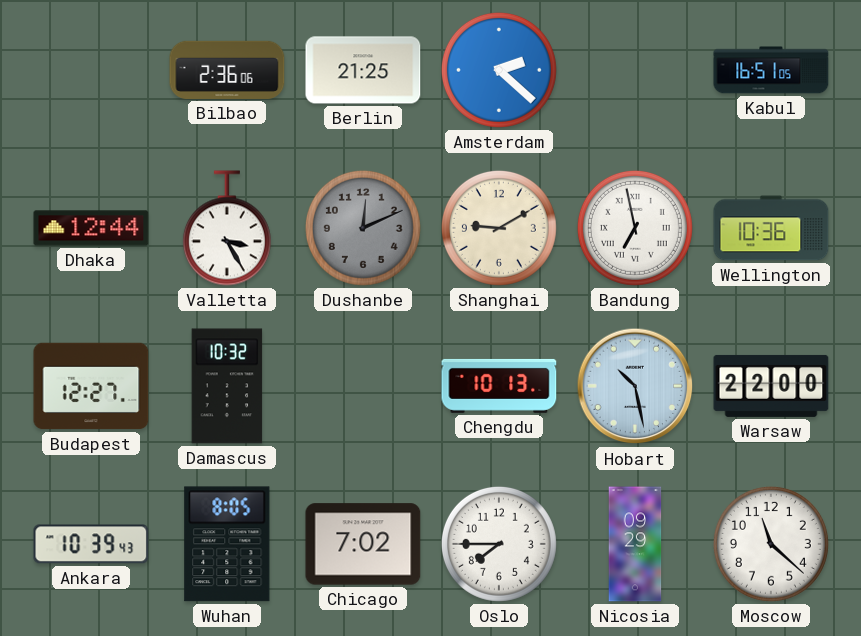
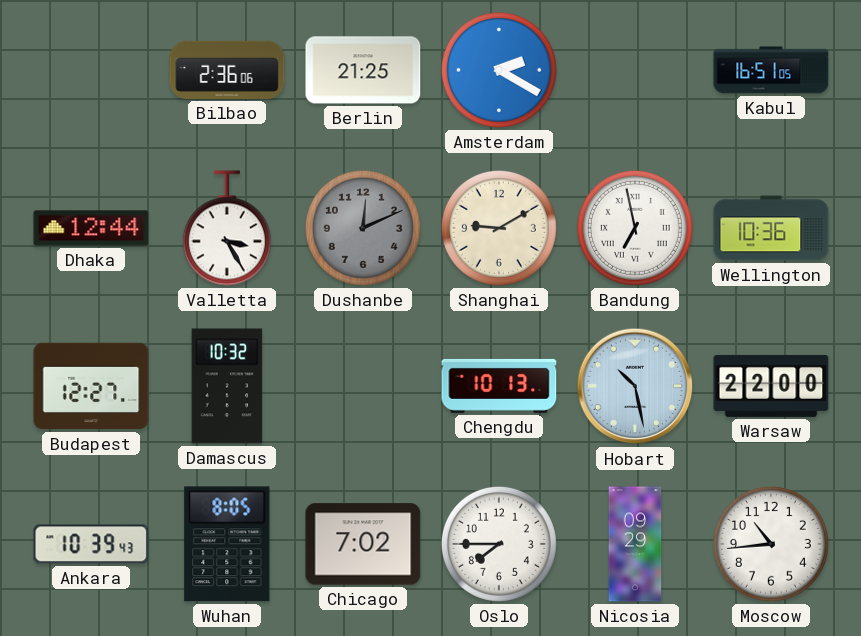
Amsterdam: 2:22 -> 2:20
Moscow: 11:22 -> 10:44
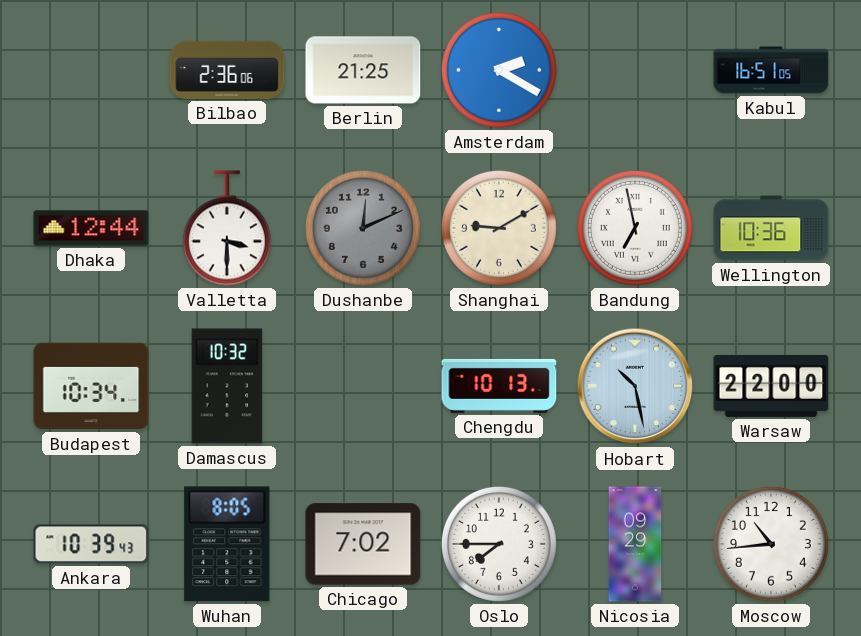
Valletta: 3:25 -> 3:30
Budapest: 12:27 -> 10:34
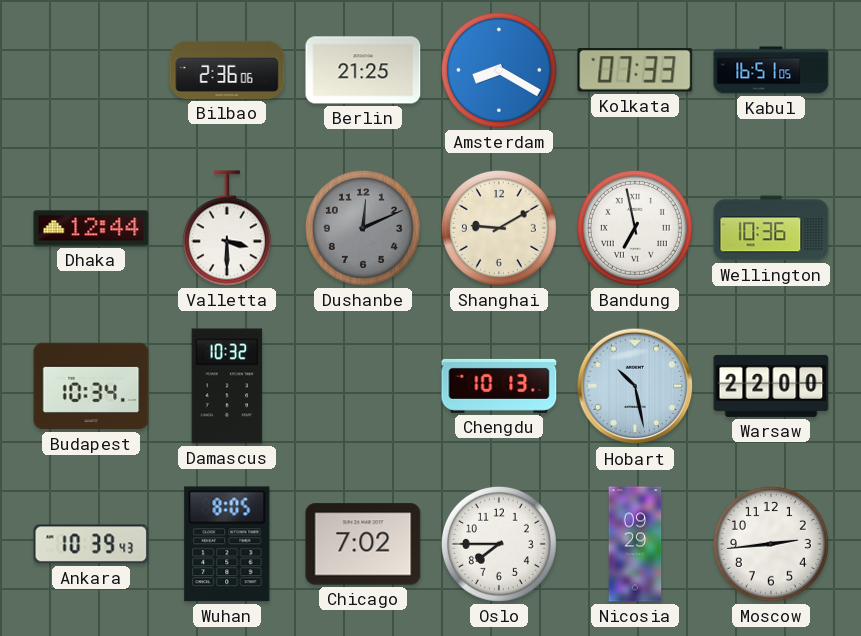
Amsterdam: 2:20 -> 8:20
Kolkata: none -> 07:33
Moscow: 10:44 -> 2:44
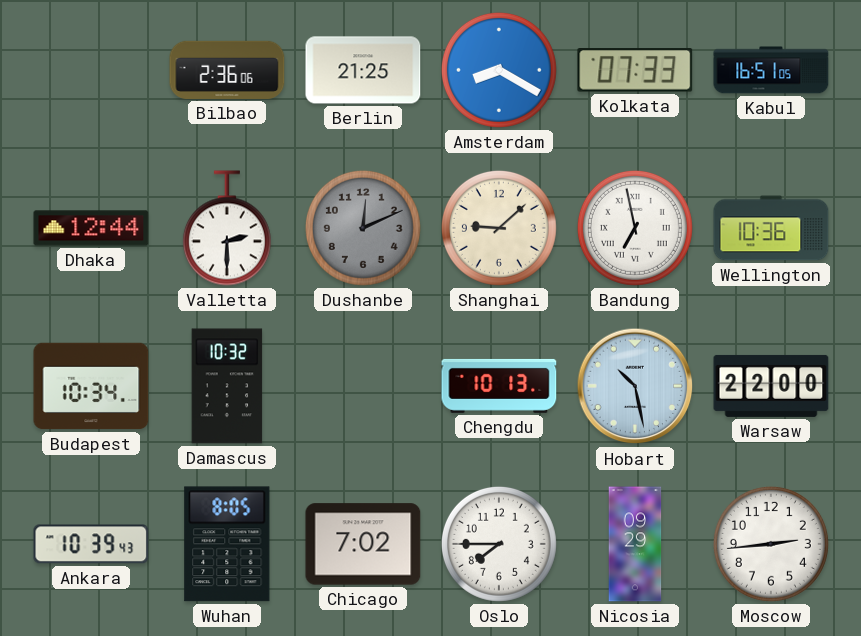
Valletta: 3:30 -> 2:30
Shanghai: 9:10 -> 9:08
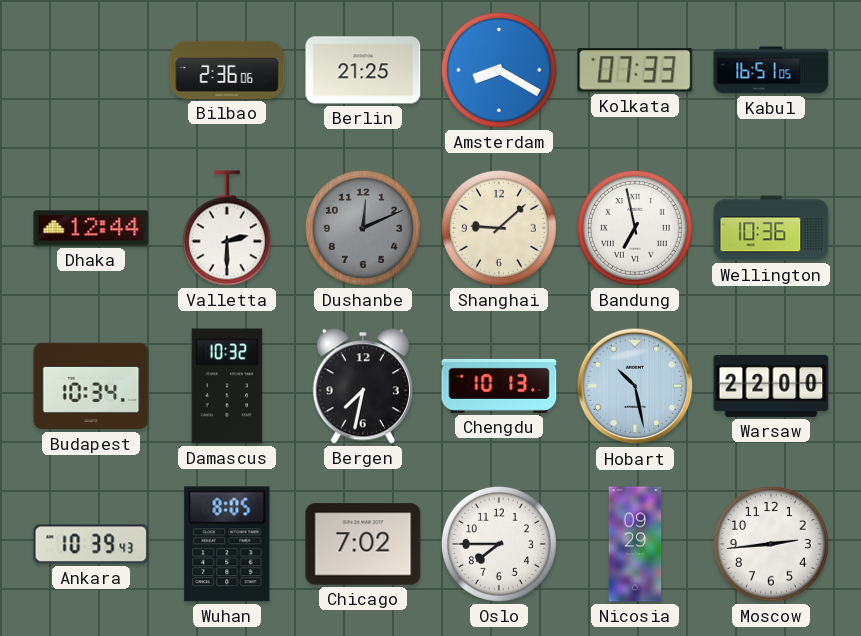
Bergen: none -> 7:32
